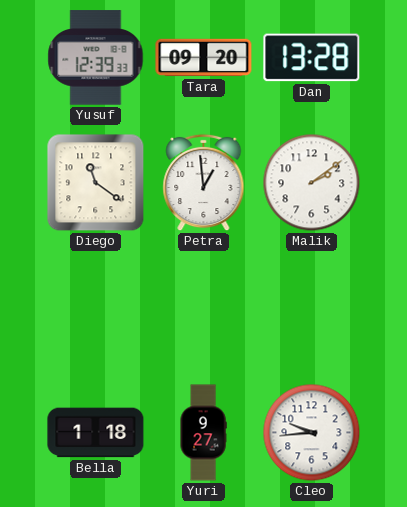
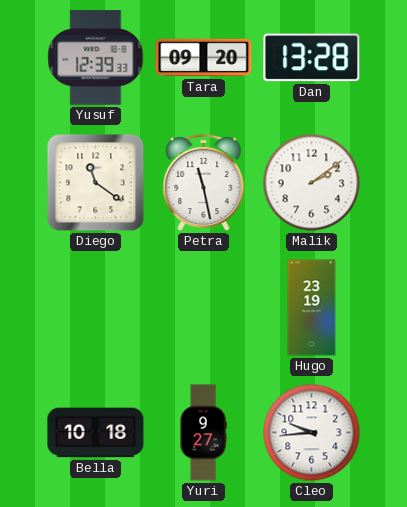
Petra: 12:59 -> 11:28
Hugo: none -> 23:19
Bella: 1:18 -> 10:18
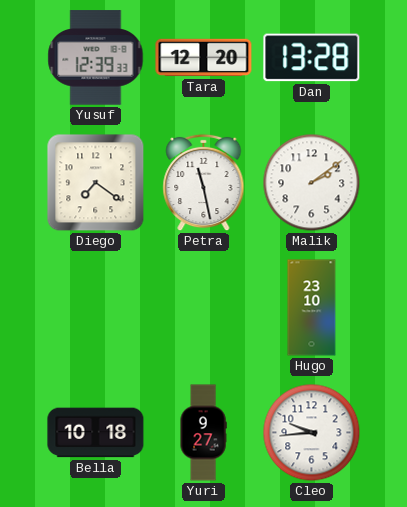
Tara: 09:20 -> 12:20
Diego: 11:21 -> 7:21
Hugo: 23:19 -> 23:10
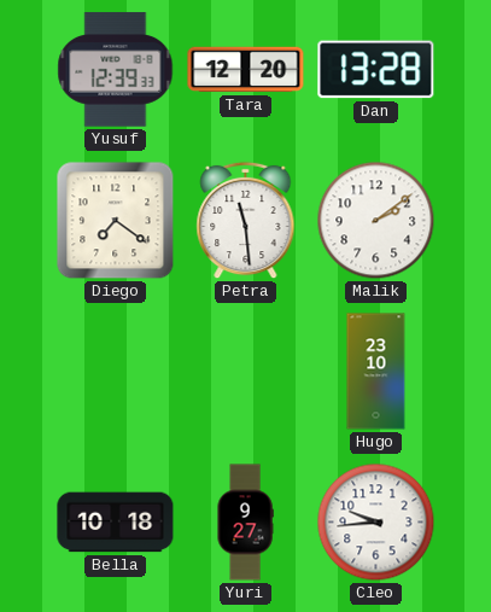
Petra: 11:28 -> 11:29
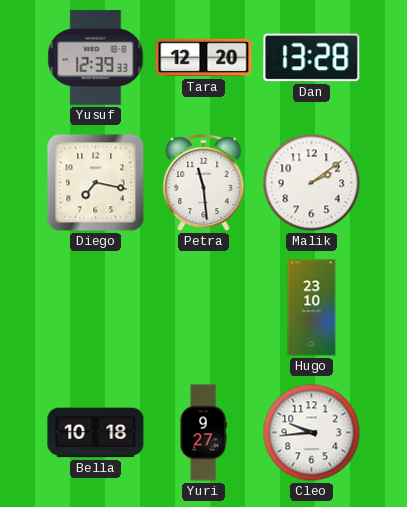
Diego: 7:21 -> 7:17
